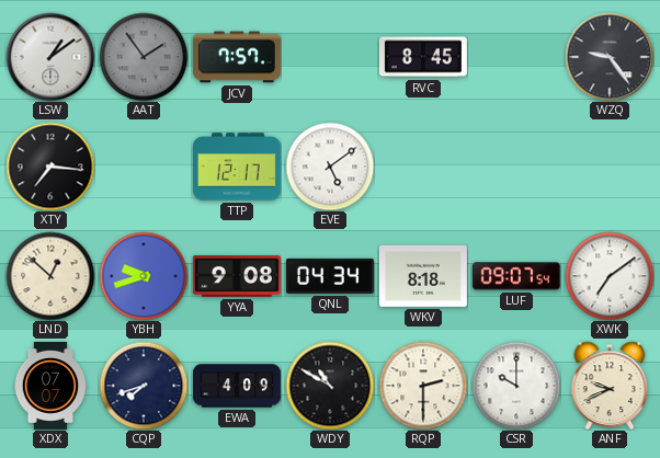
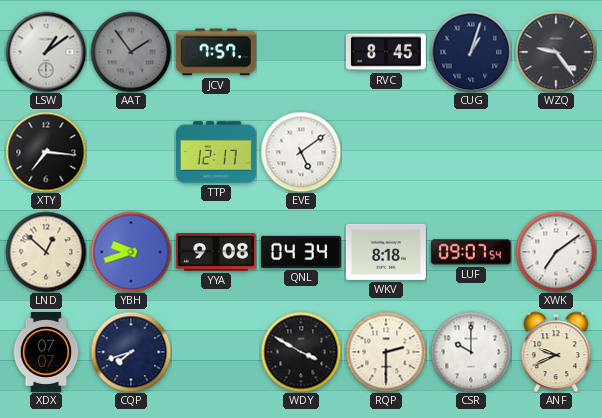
CUG: none -> 1:03
EWA: 4:09 -> none
WDY: 10:50 -> 3:50
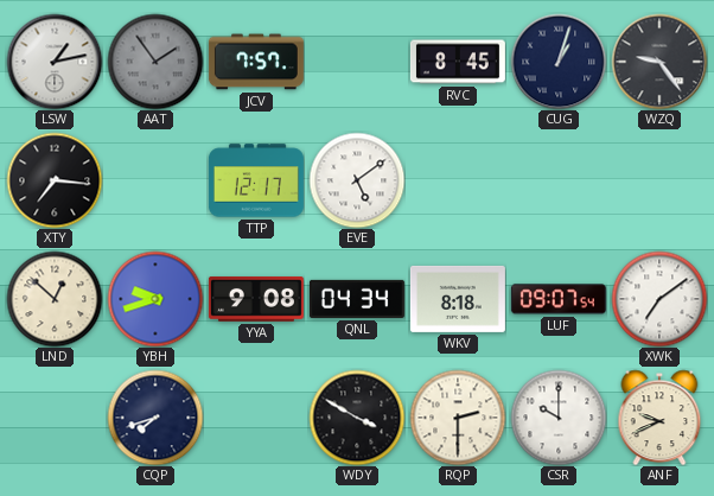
LSW: 1:09 -> 1:13
XDX: 07:07 -> none
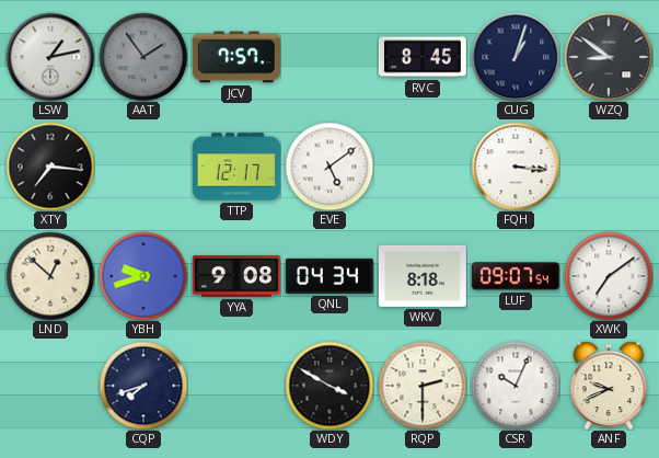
WZQ: 9:24 -> 8:51
FQH: none -> 3:16
CSR: 10:00 -> 10:04
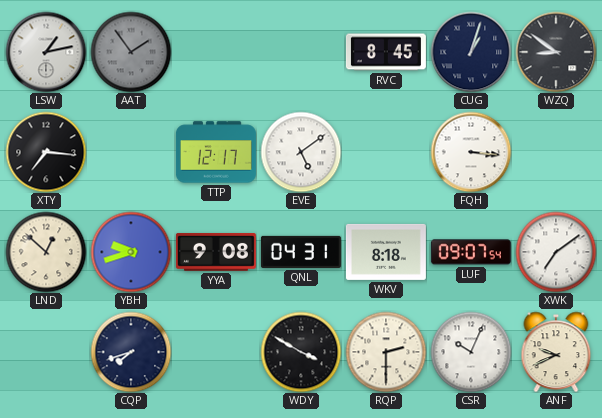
JCV: 7:57 -> none
QNL: 04:34 -> 04:31
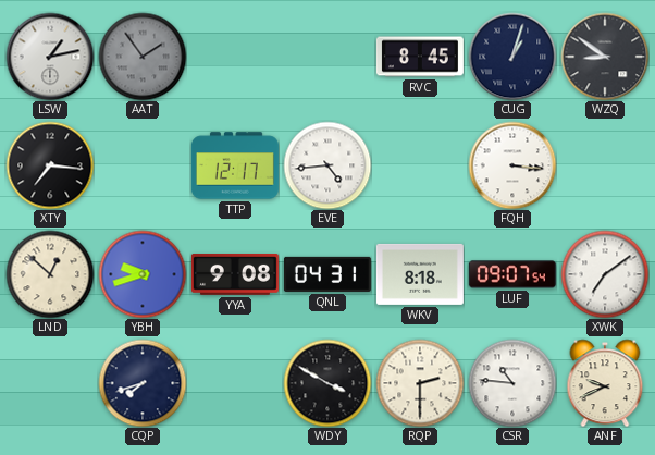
EVE: 5:09 -> 4:44
CSR: 10:04 -> 10:46
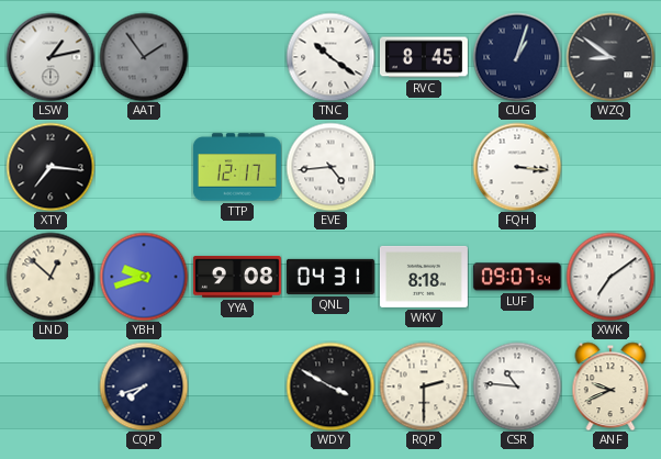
TNC: none -> 10:21
